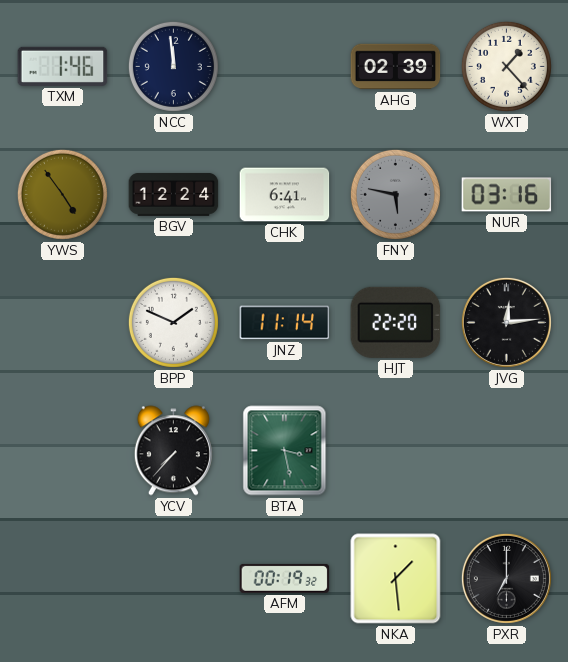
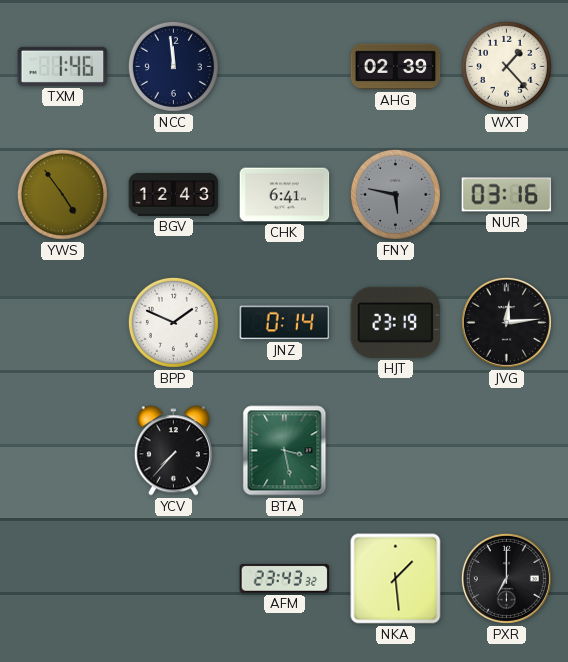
BGV: 12:24 -> 12:43
JNZ: 11:14 -> 0:14
HJT: 22:20 -> 23:19
AFM: 00:19 -> 23:43
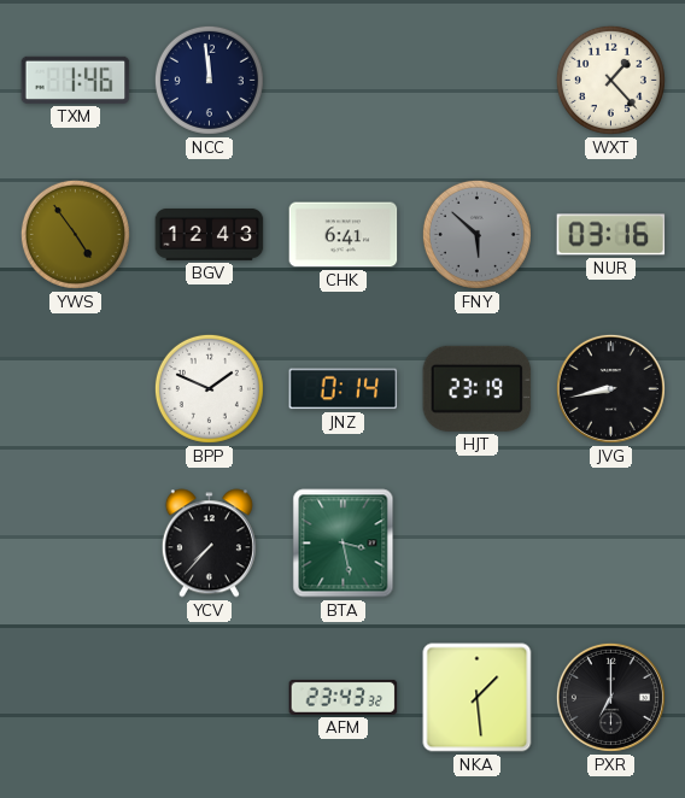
AHG: 02:39 -> none
FNY: 5:47 -> 5:52
JVG: 12:14 -> 8:43
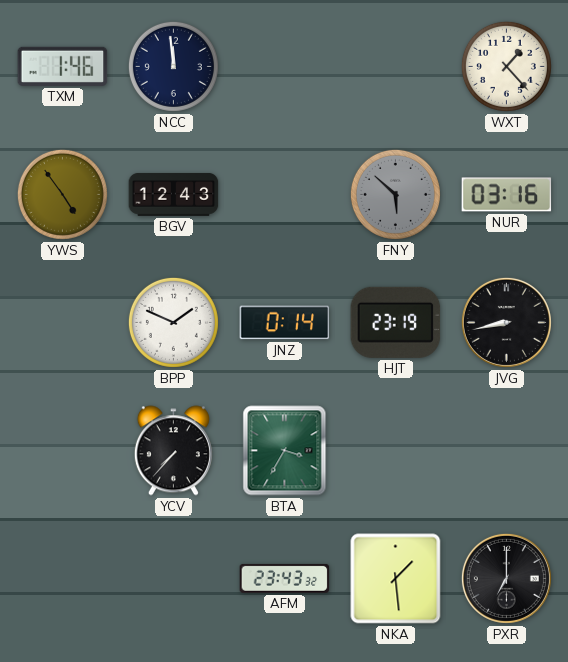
CHK: 6:41 -> none
BTA: 3:28 -> 3:35
